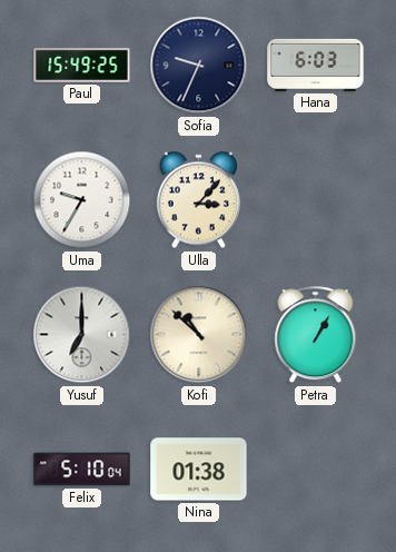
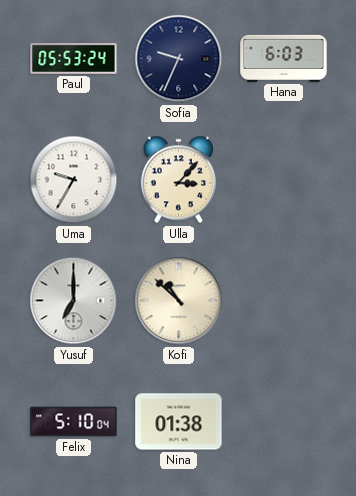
Paul: 15:49 -> 05:53
Petra: 1:05 -> none
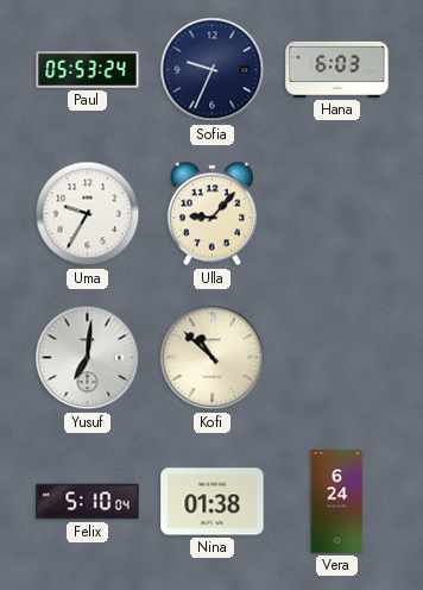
Ulla: 3:07 -> 9:07
Yusuf: 7:00 -> 7:01
Vera: none -> 6:24
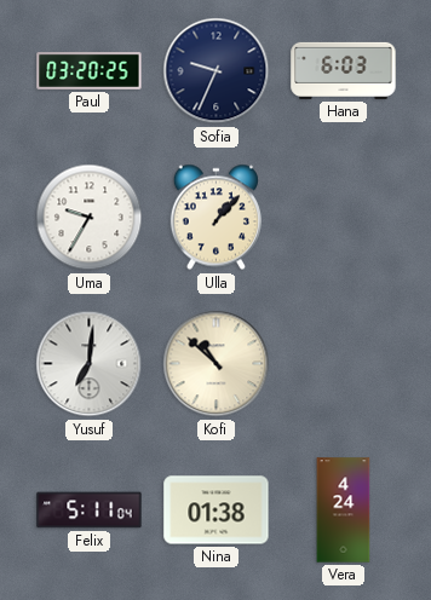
Paul: 05:53 -> 03:20
Ulla: 9:07 -> 1:07
Felix: 5:10 -> 5:11
Vera: 6:24 -> 4:24
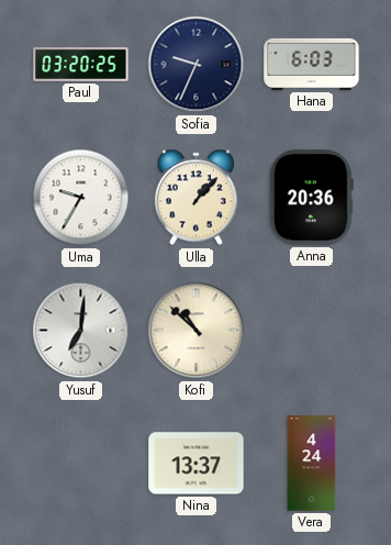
Anna: none -> 20:36
Felix: 5:11 -> none
Nina: 01:38 -> 13:37
